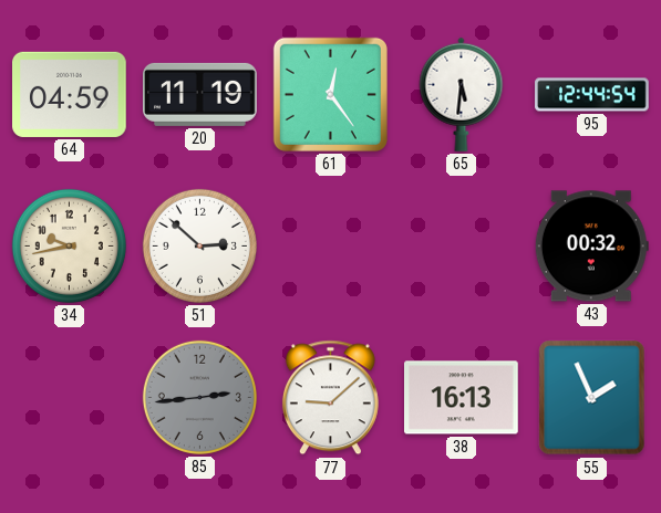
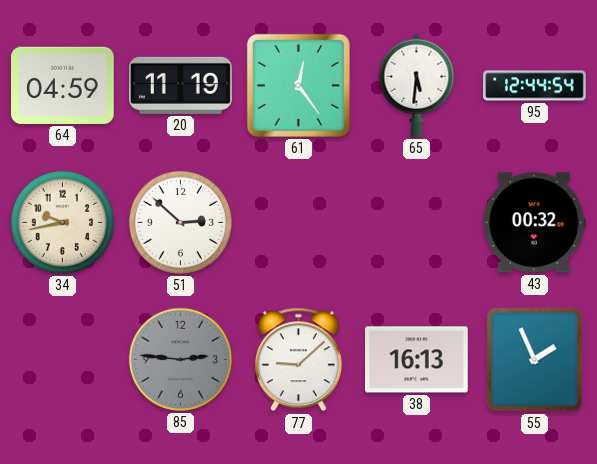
85: 2:44 -> 2:46
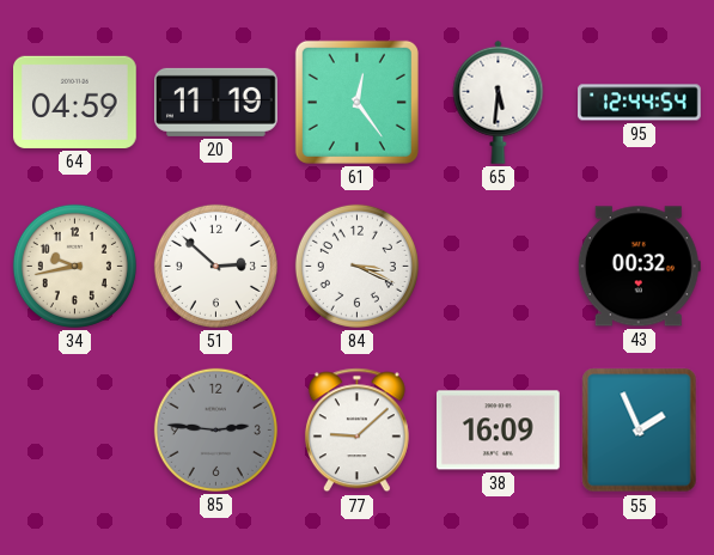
84: none -> 3:19
38: 16:13 -> 16:09
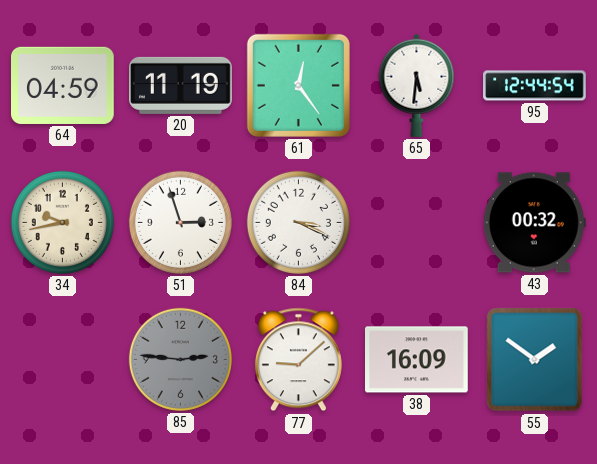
51: 2:52 -> 2:57
55: 1:56 -> 1:51
